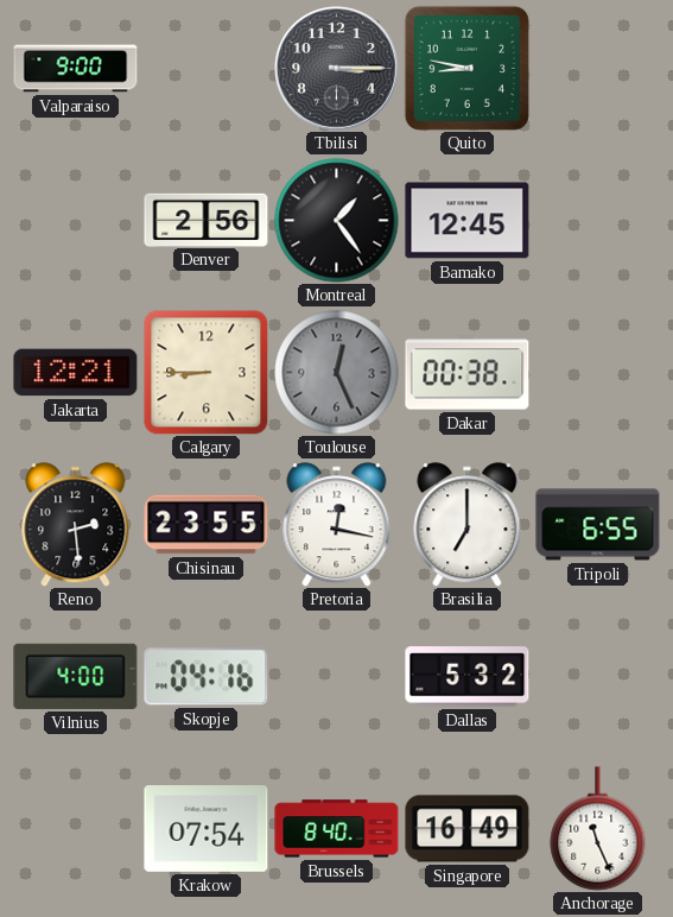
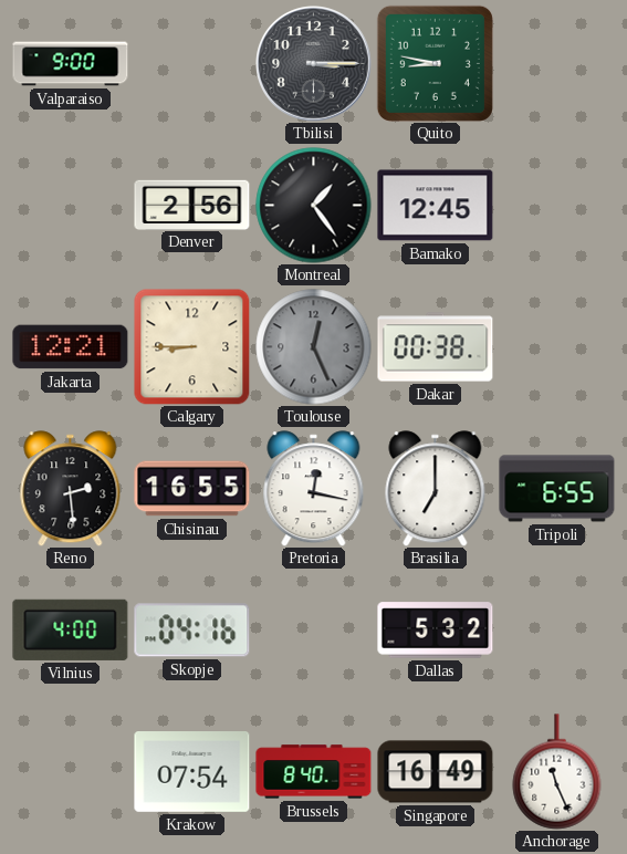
Chisinau: 23:55 -> 16:55
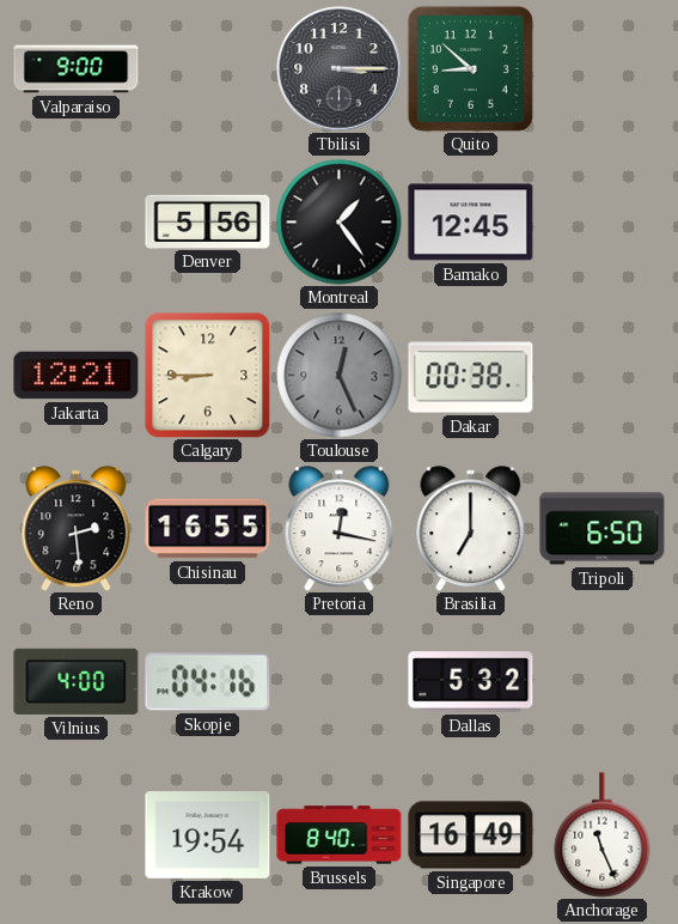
Quito: 8:47 -> 8:52
Denver: 2:56 -> 5:56
Tripoli: 6:55 -> 6:50
Krakow: 07:54 -> 19:54
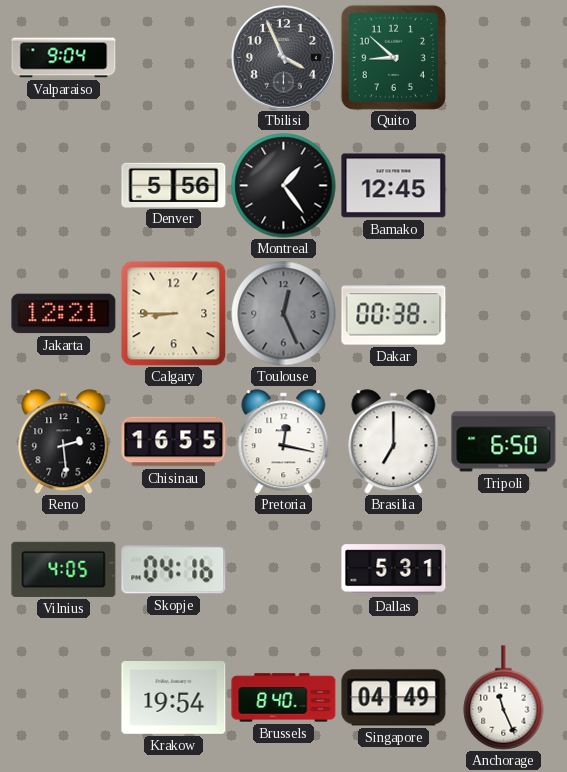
Valparaiso: 9:00 -> 9:04
Tbilisi: 3:15 -> 3:56
Vilnius: 4:00 -> 4:05
Dallas: 5:32 -> 5:31
Singapore: 16:49 -> 04:49
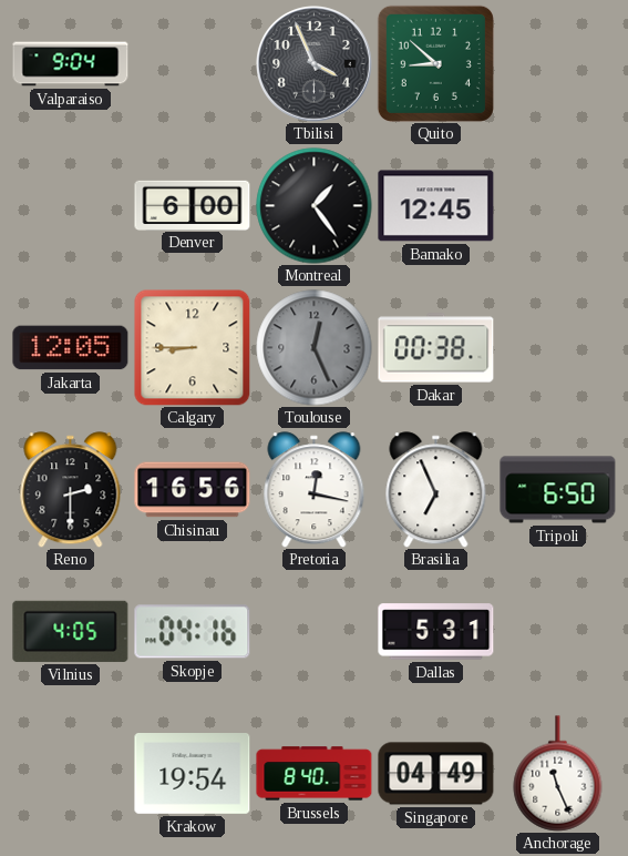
Denver: 5:56 -> 6:00
Jakarta: 12:21 -> 12:05
Reno: 2:29 -> 2:30
Chisinau: 16:55 -> 16:56
Brasilia: 7:00 -> 6:56
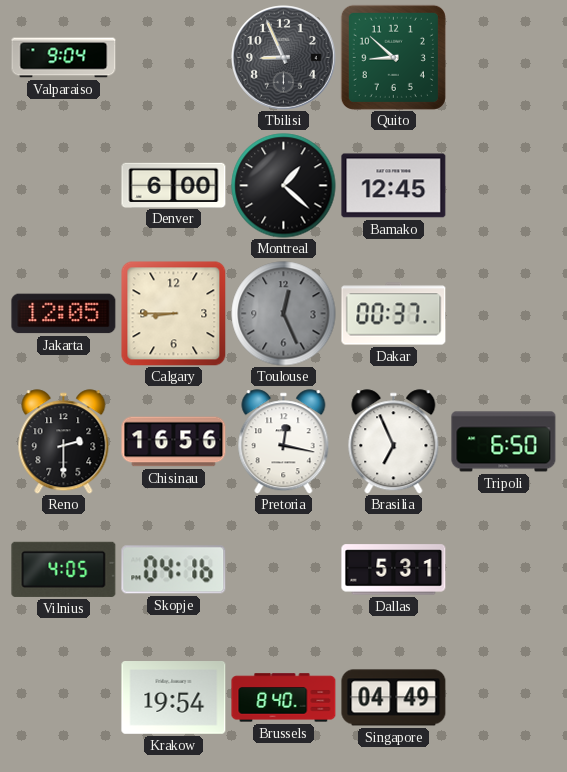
Tbilisi: 3:56 -> 8:56
Montreal: 1:24 -> 1:22
Dakar: 00:38 -> 00:37
Anchorage: 11:26 -> none
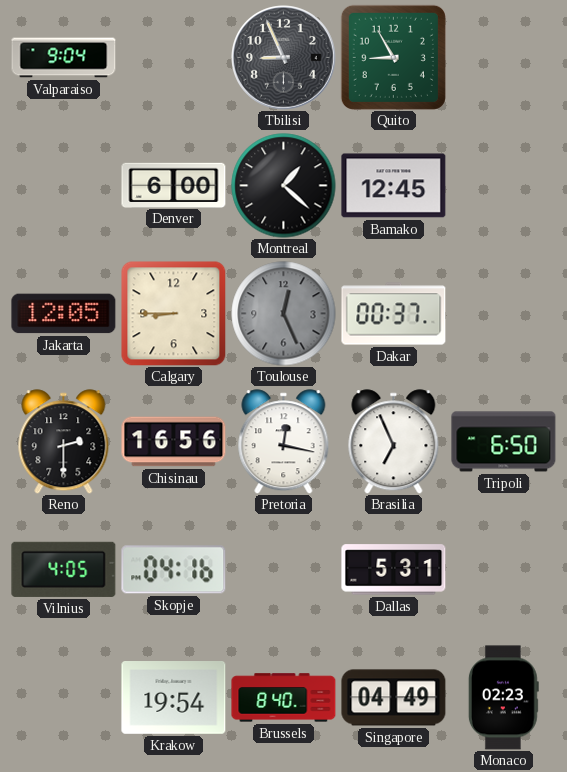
Quito: 8:52 -> 8:55
Monaco: none -> 02:23
